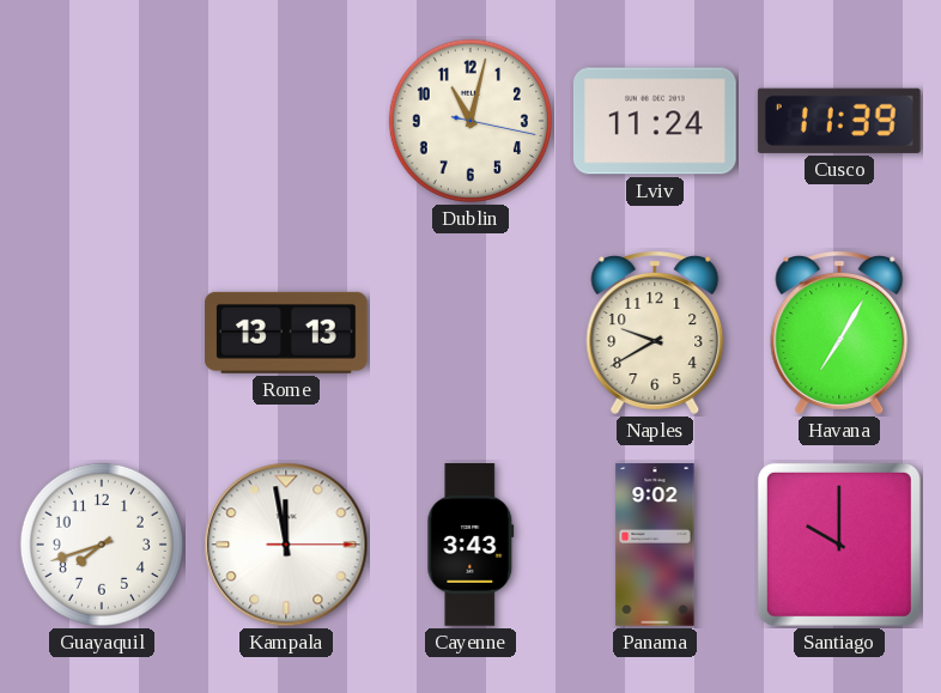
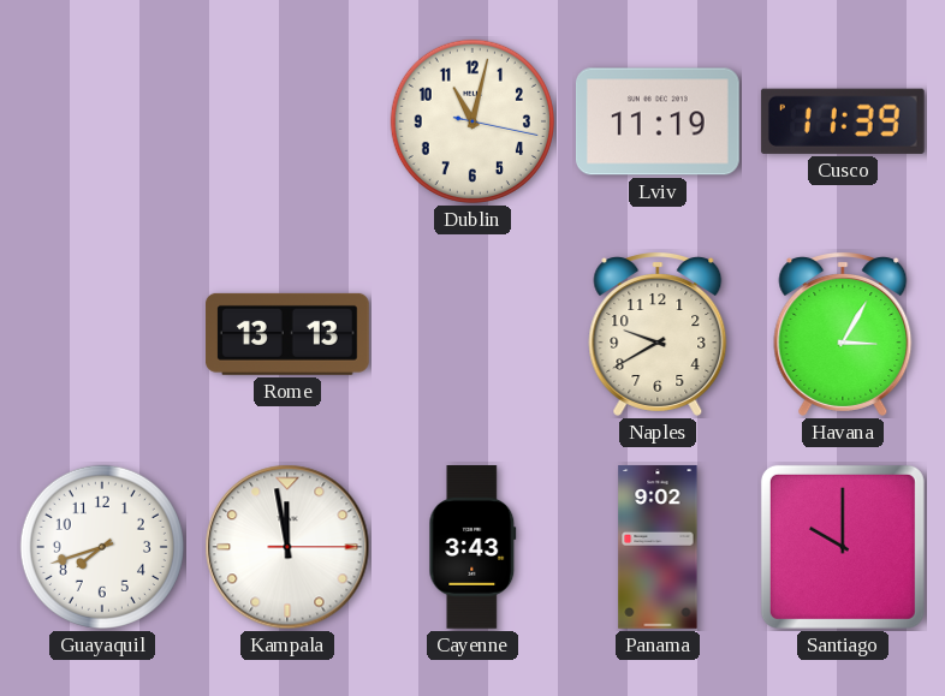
Lviv: 11:24 -> 11:19
Havana: 7:05 -> 3:05
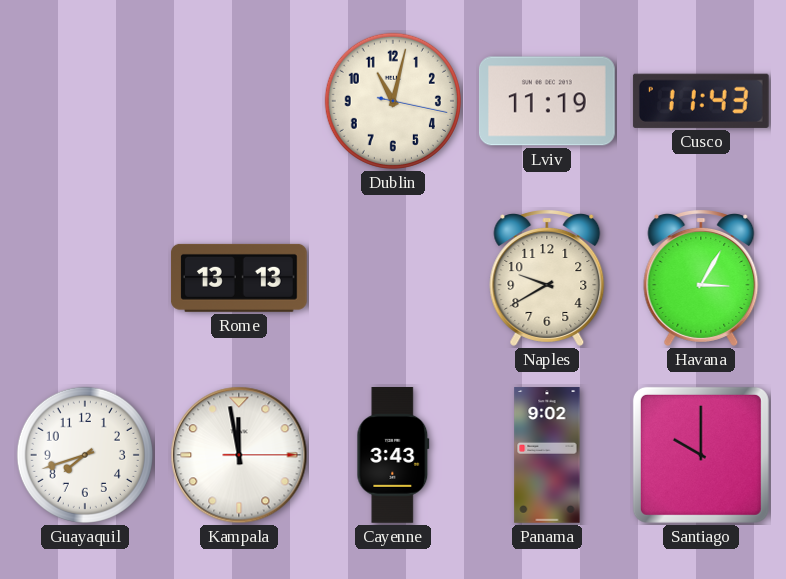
Cusco: 11:39 -> 11:43
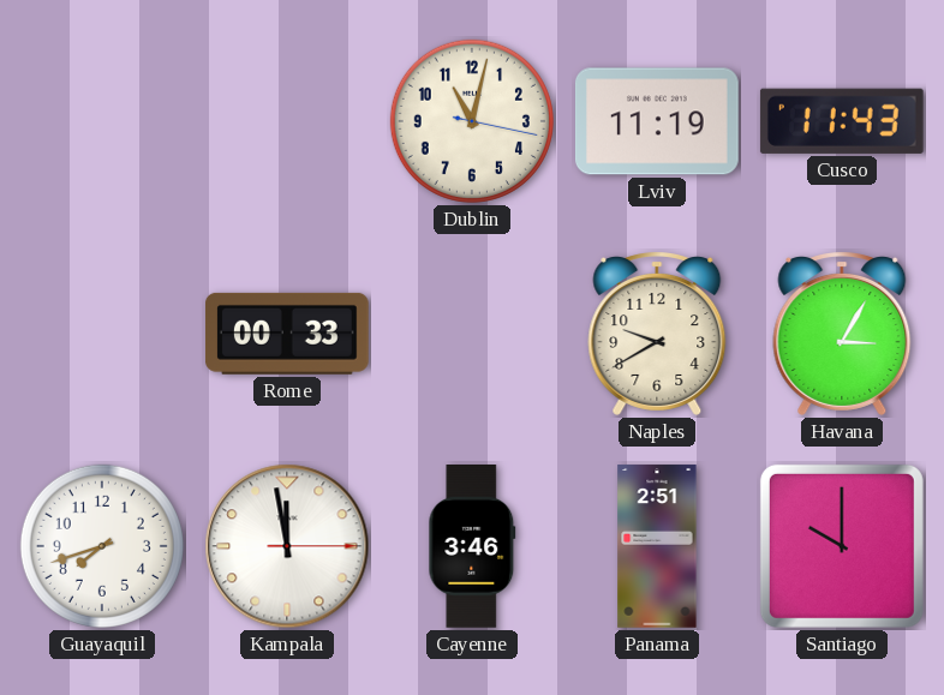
Rome: 13:13 -> 00:33
Cayenne: 3:43 -> 3:46
Panama: 9:02 -> 2:51
